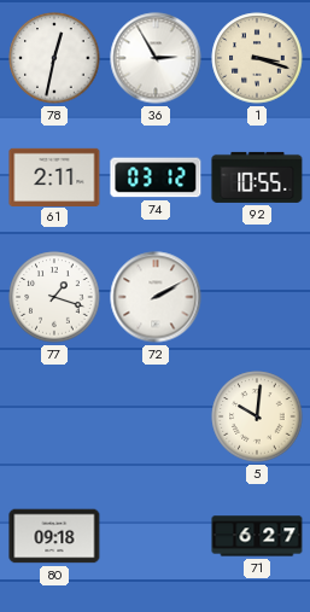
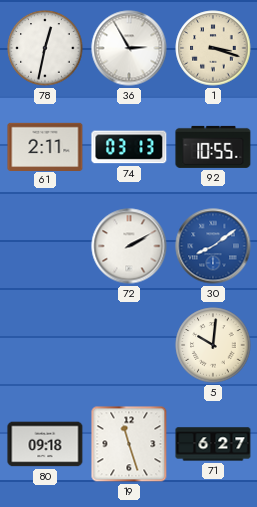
74: 03:12 -> 03:13
77: 1:18 -> none
30: none -> 8:09
19: none -> 11:27
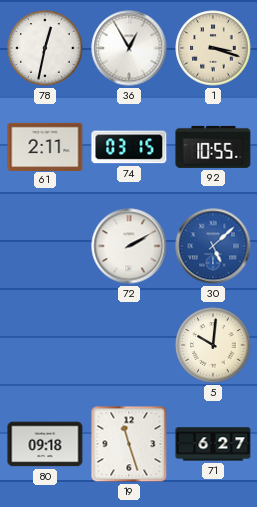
36: 2:55 -> 12:55
74: 03:13 -> 03:15
30: 8:09 -> 5:08
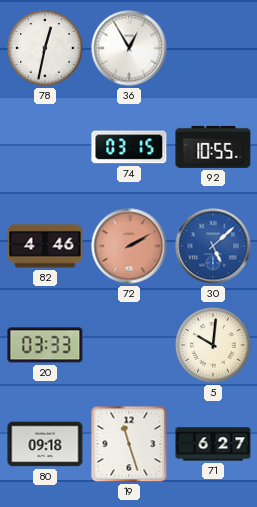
1: 3:18 -> none
61: 2:11 -> none
82: none -> 4:46
72 dial: white -> salmon
20: none -> 03:33
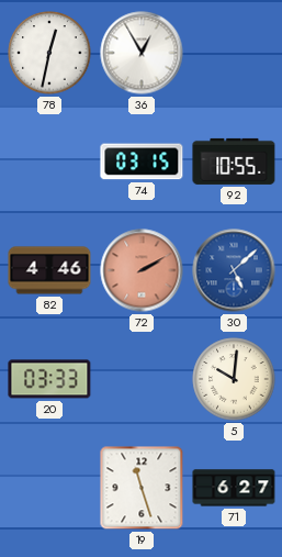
80: 09:18 -> none
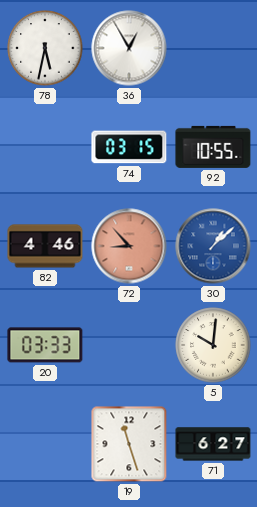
78: 12:32 -> 5:32
72: 2:10 -> 8:53
30: 5:08 -> 1:08
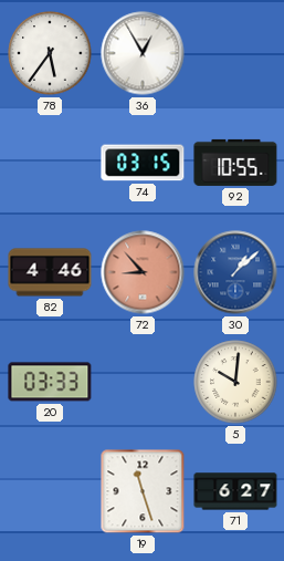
78: 5:32 -> 5:36
